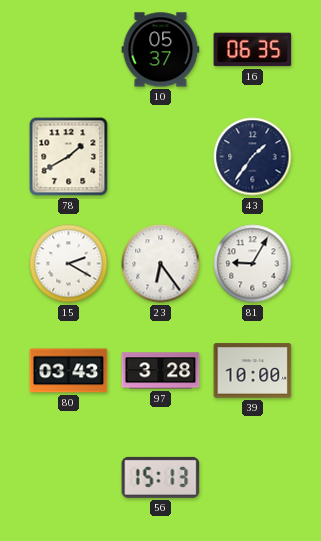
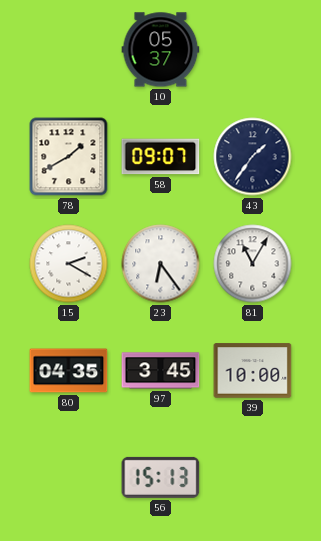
16: 06:35 -> none
58: none -> 09:07
81: 9:05 -> 11:05
80: 03:43 -> 04:35
97: 3:28 -> 3:45
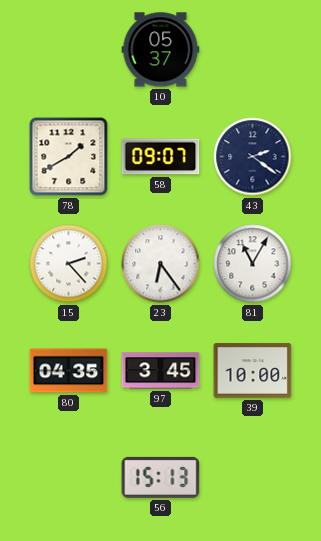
43: 1:36 -> 2:21
15: 2:20 -> 2:23
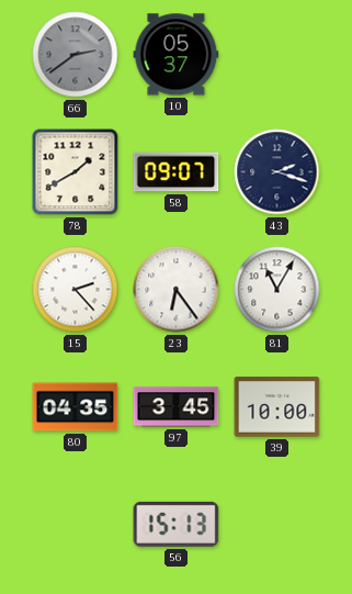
66: none -> 2:39
43: 2:21 -> 2:18
